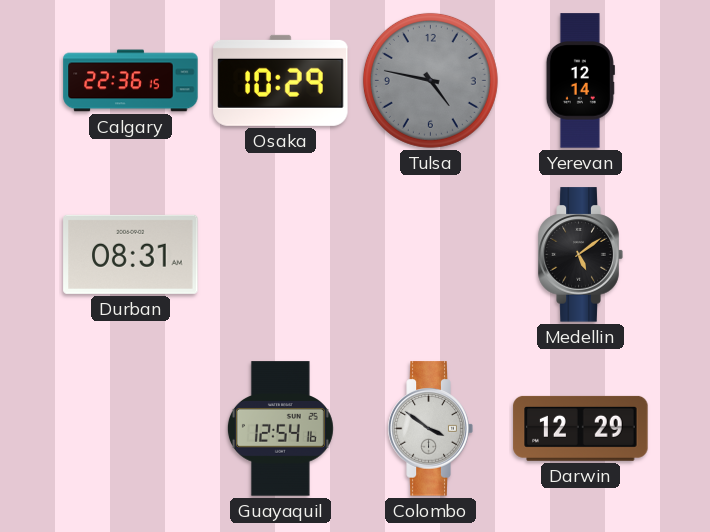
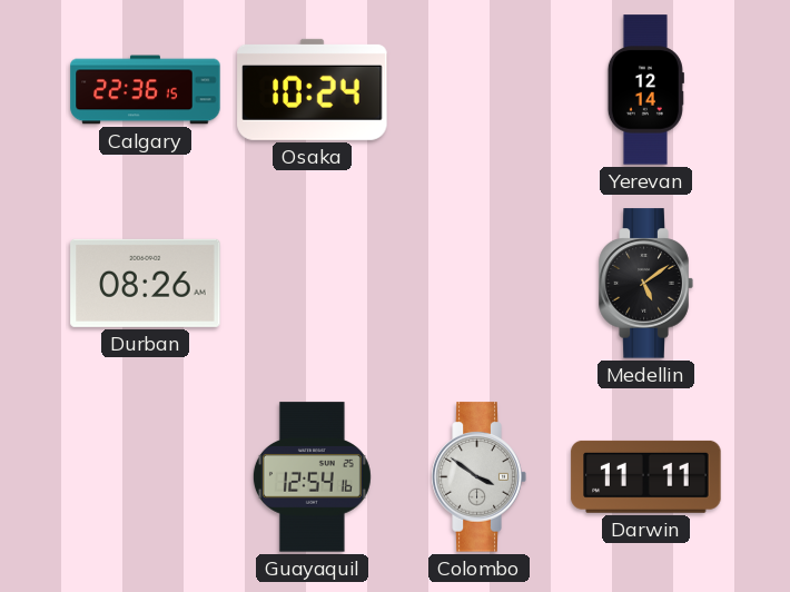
Osaka: 10:29 -> 10:24
Tulsa: 4:47 -> none
Durban: 08:31 -> 08:26
Darwin: 12:29 -> 11:11
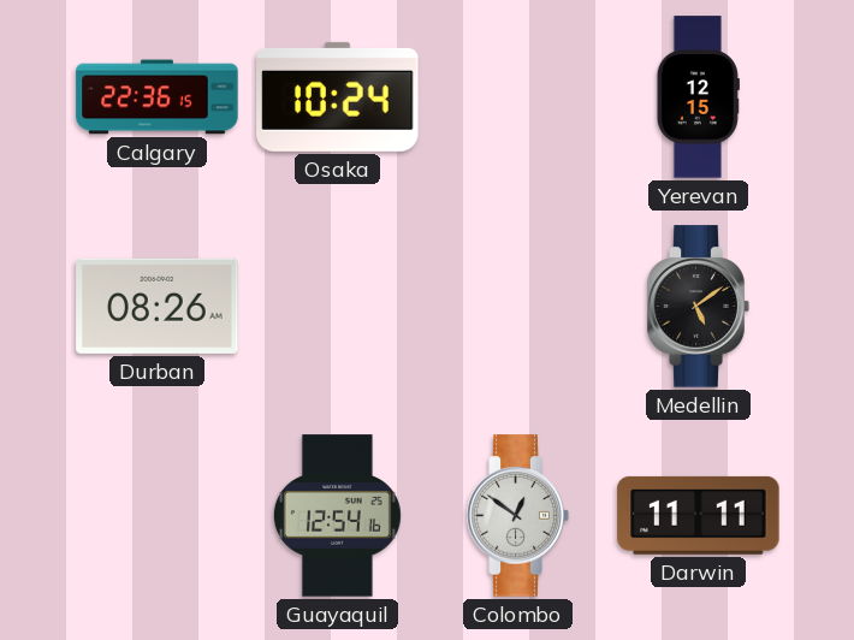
Yerevan: 12:14 -> 12:15
Colombo: 3:51 -> 12:51
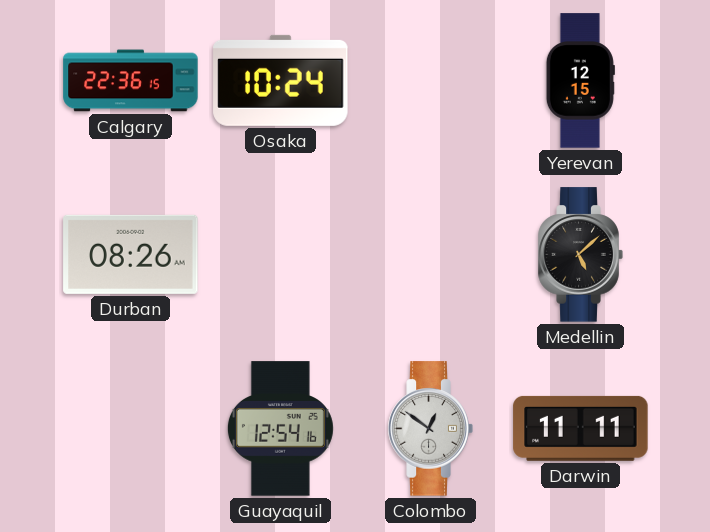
Medellin: 5:09 -> 5:08
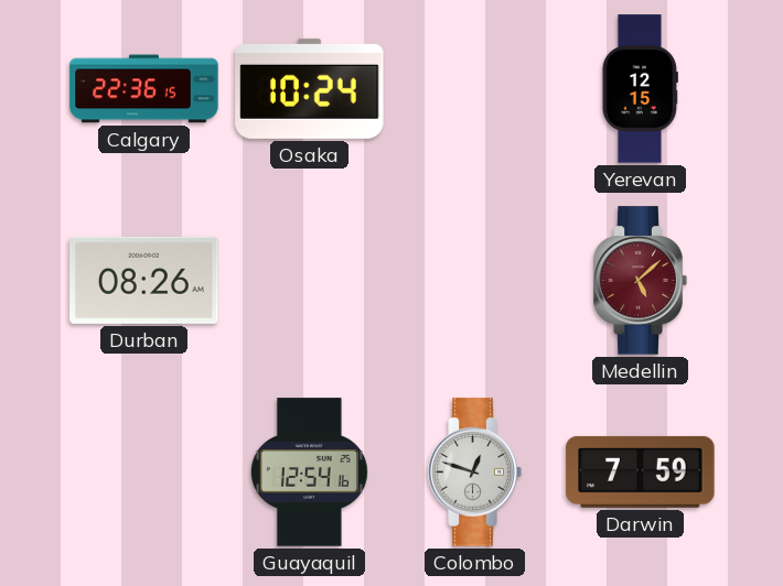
Medellin dial: black -> burgundy
Colombo: 12:51 -> 12:48
Darwin: 11:11 -> 7:59
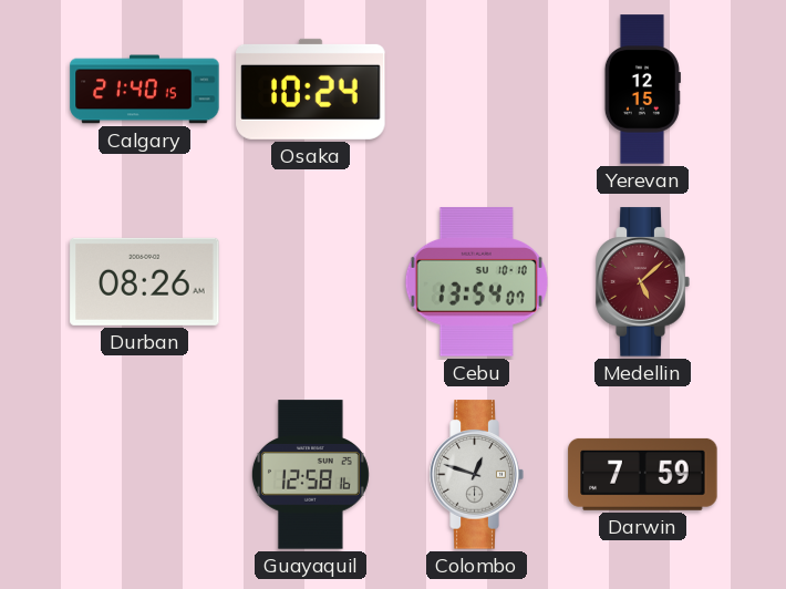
Calgary: 22:36 -> 21:40
Cebu: none -> 13:54
Guayaquil: 12:54 -> 12:58
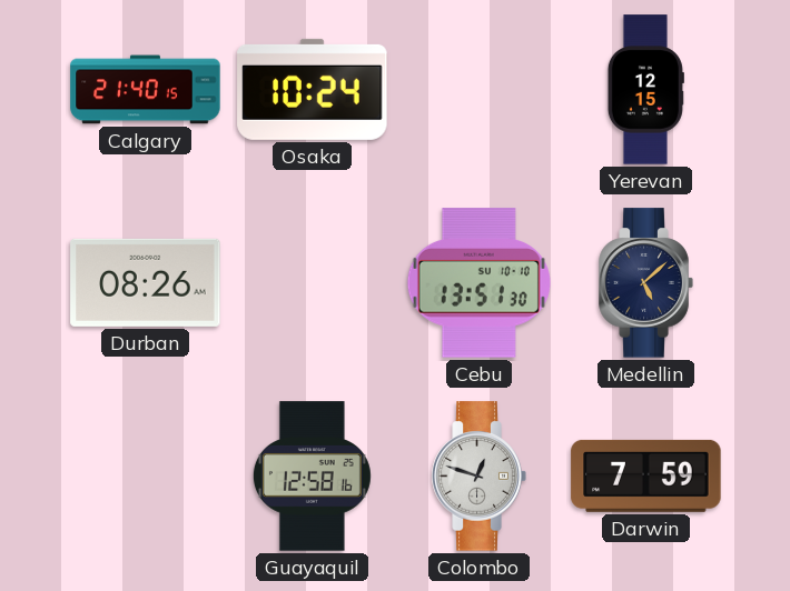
Cebu: 13:54 -> 13:51
Medellin dial: burgundy -> navy
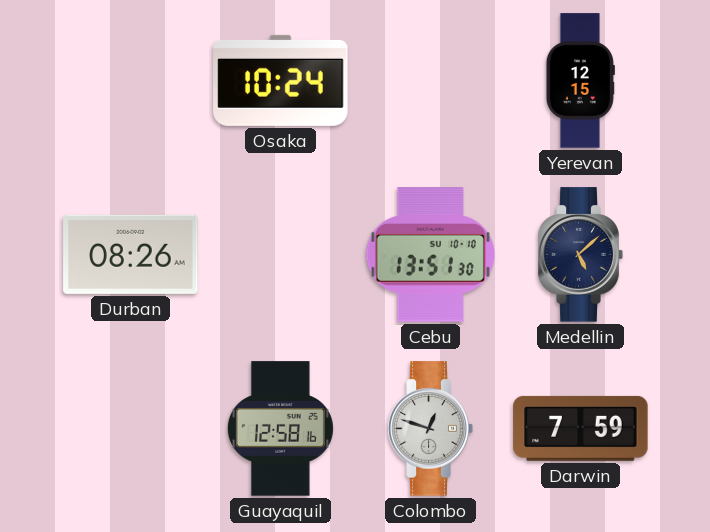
Calgary: 21:40 -> none
